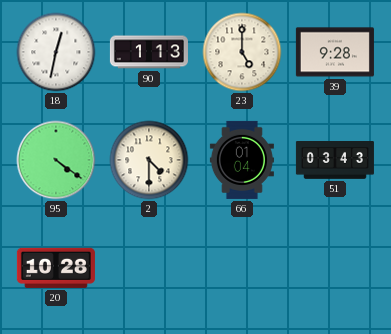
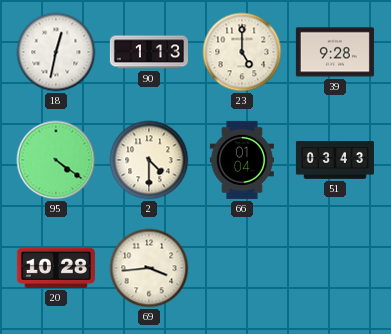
69: none -> 3:44
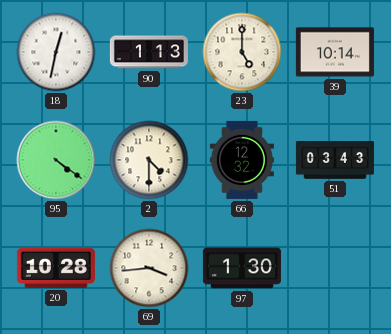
39: 9:28 -> 10:14
66: 01:04 -> 12:32
97: none -> 1:30
